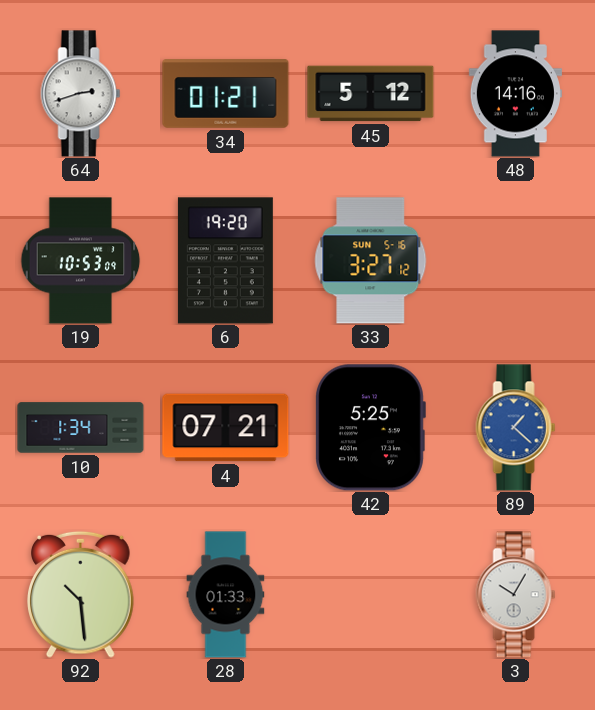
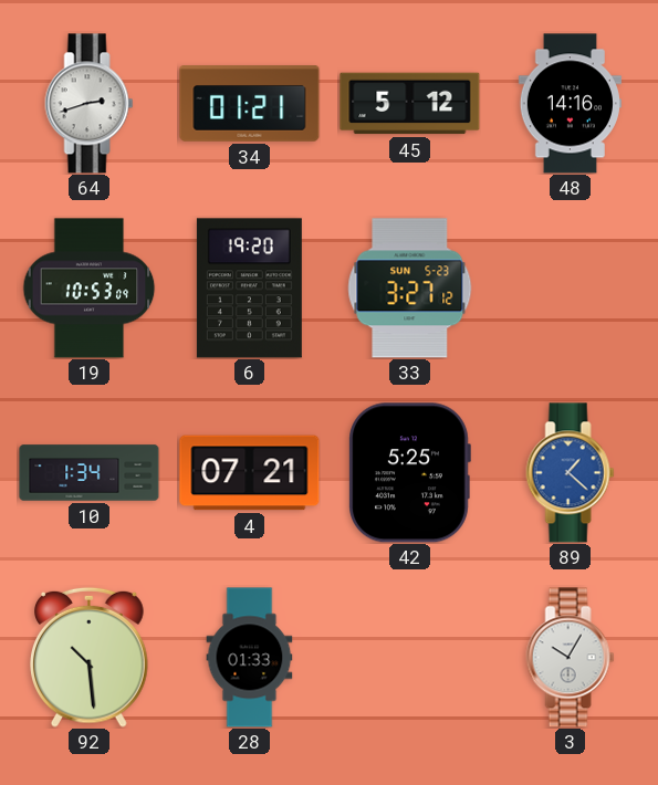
33 date: SUN 5-16 -> SUN 5-23
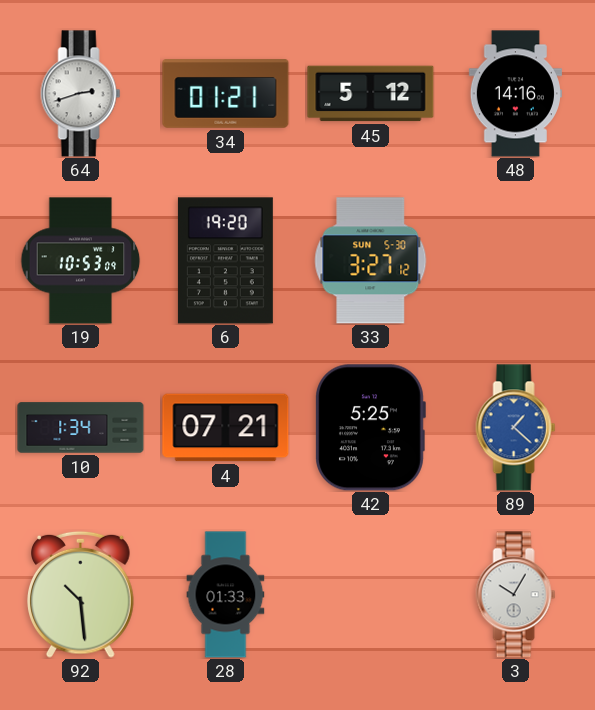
33 date: SUN 5-23 -> SUN 5-30
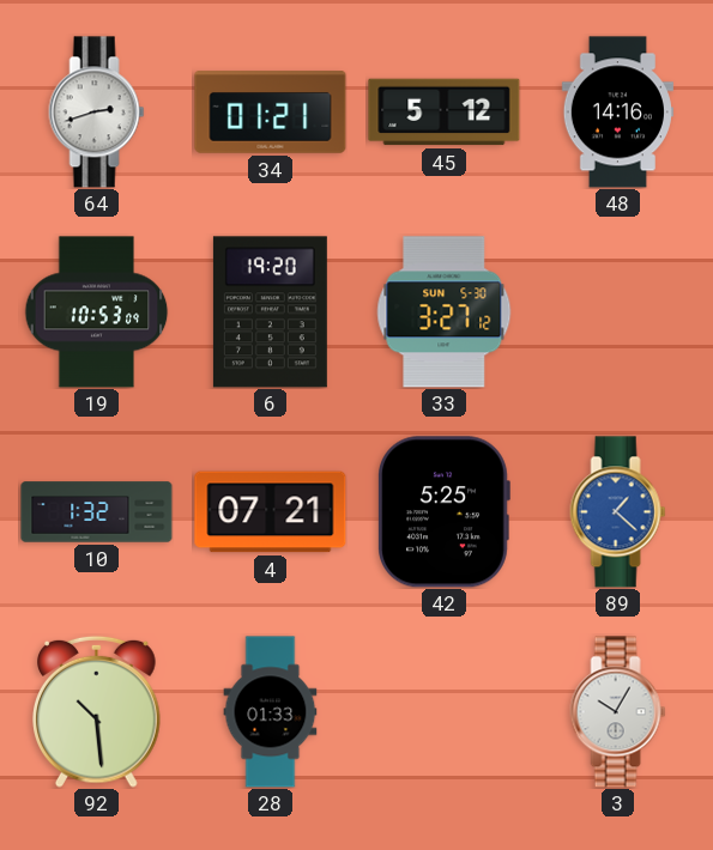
10: 1:34 -> 1:32
